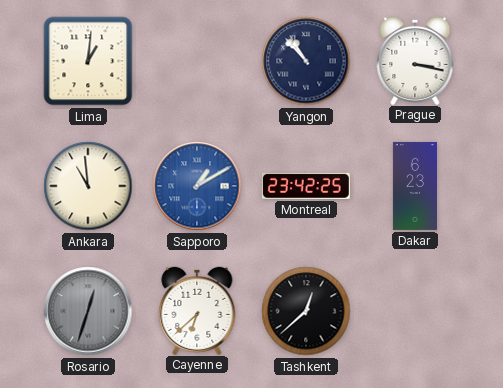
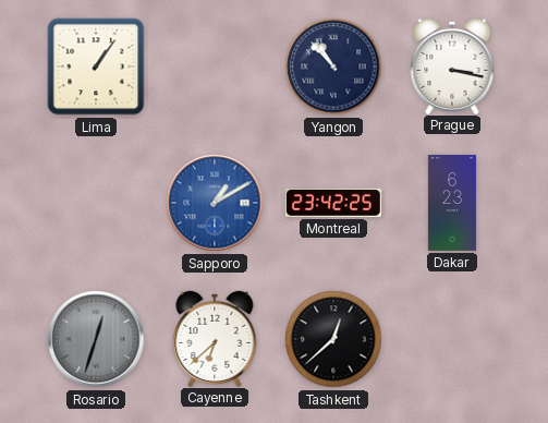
Lima: 1:01 -> 1:06
Ankara: 10:59 -> none
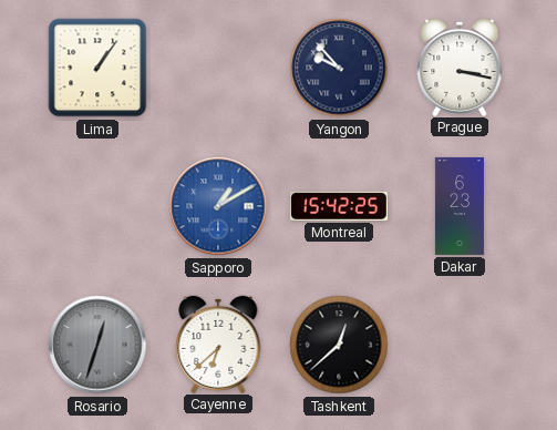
Yangon: 10:53 -> 9:53
Montreal: 23:42 -> 15:42
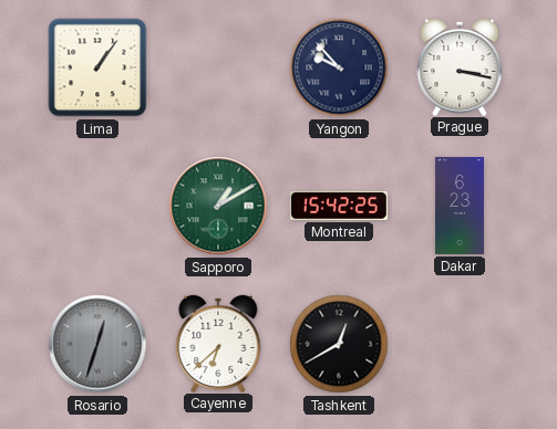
Sapporo dial: blue -> green
Tashkent: 12:38 -> 12:40
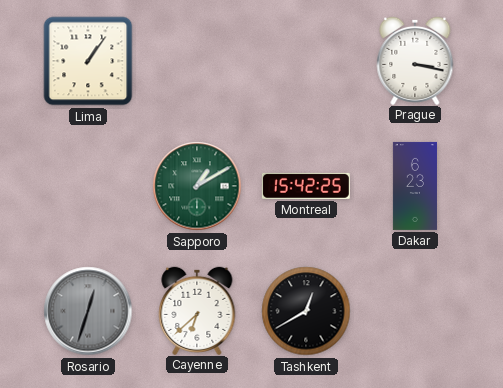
Yangon: 9:53 -> none
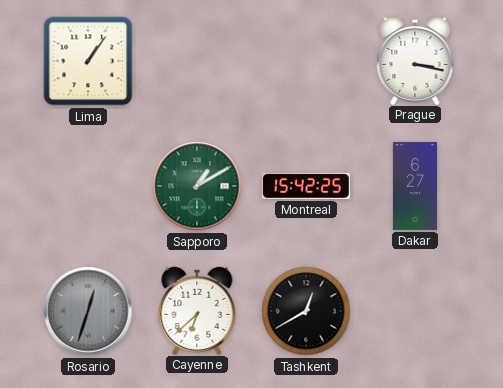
Dakar: 6:23 -> 6:27
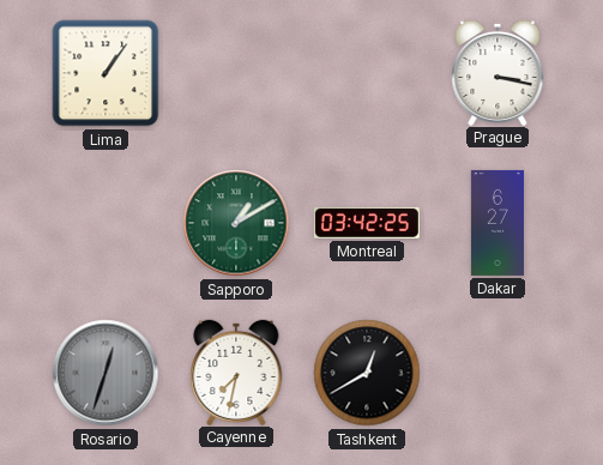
Montreal: 15:42 -> 03:42
Cayenne: 6:38 -> 7:32
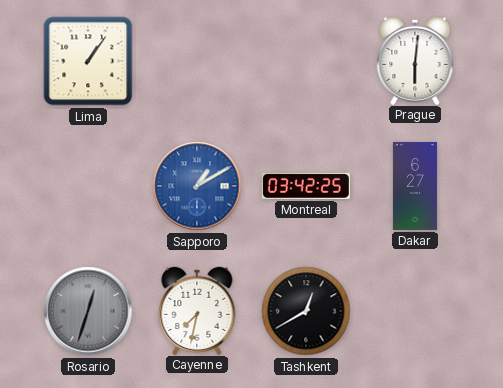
Prague: 3:17 -> 6:01
Sapporo dial: green -> blue
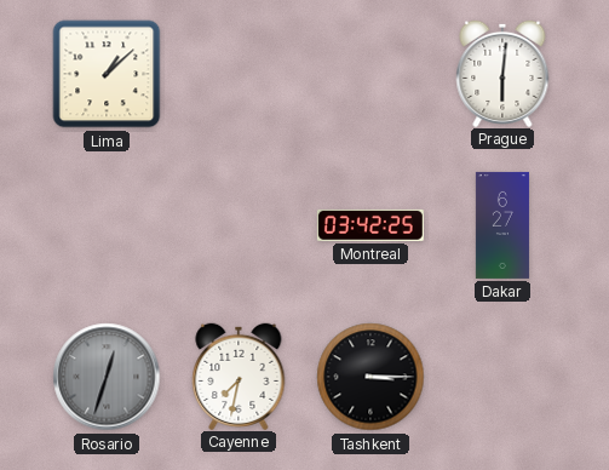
Lima: 1:06 -> 1:08
Sapporo: 1:10 -> none
Tashkent: 12:40 -> 3:15
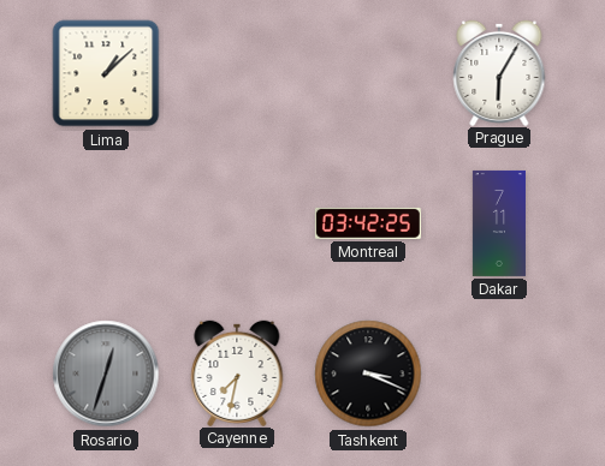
Prague: 6:01 -> 6:05
Dakar: 6:27 -> 7:11
Tashkent: 3:15 -> 3:19
